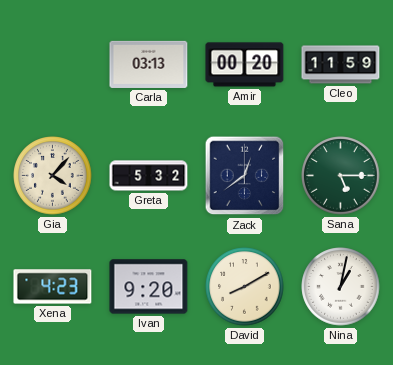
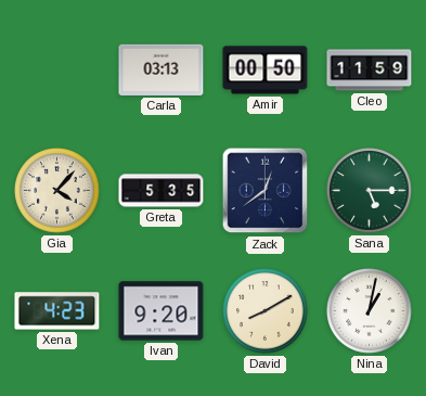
Amir: 00:20 -> 00:50
Greta: 5:32 -> 5:35
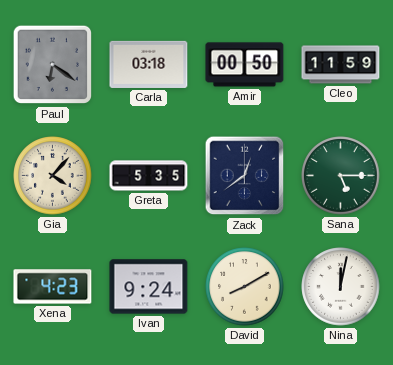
Paul: none -> 6:21
Carla: 03:13 -> 03:18
Ivan: 9:20 -> 9:24
Nina: 1:02 -> 12:02
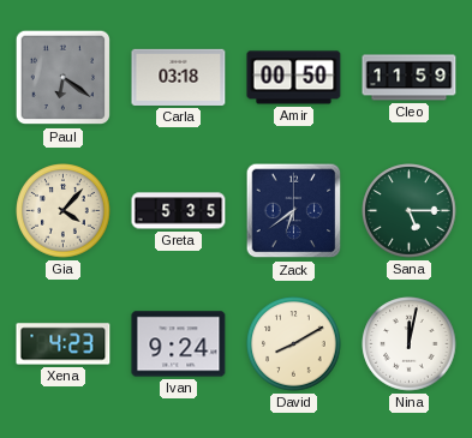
Zack: 12:39 -> 6:39
